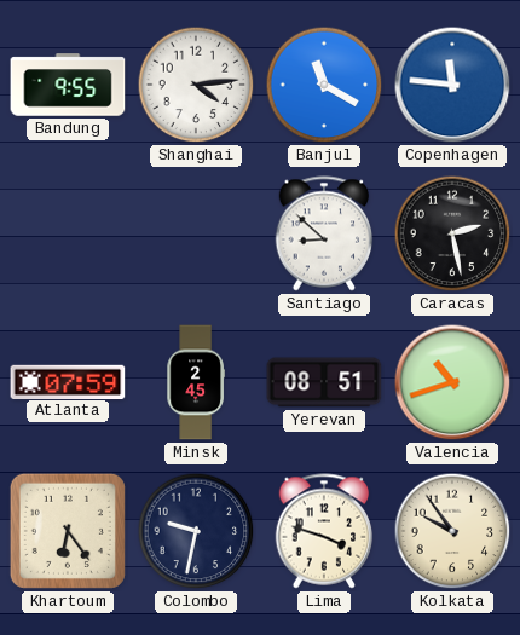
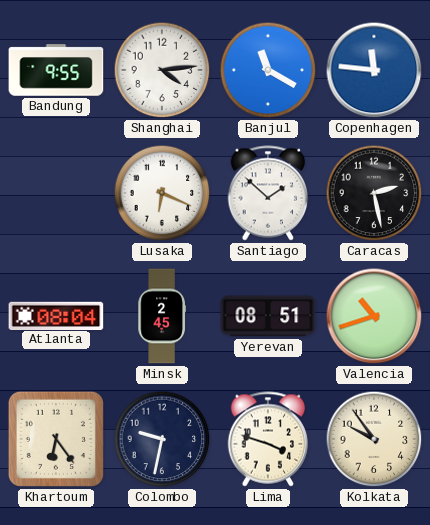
Lusaka: none -> 6:19
Santiago: 8:52 -> 1:52
Atlanta: 07:59 -> 08:04
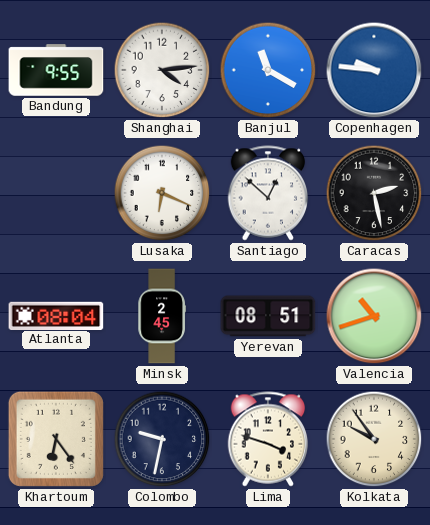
Copenhagen: 11:46 -> 9:46
Santiago: 1:52 -> 12:52
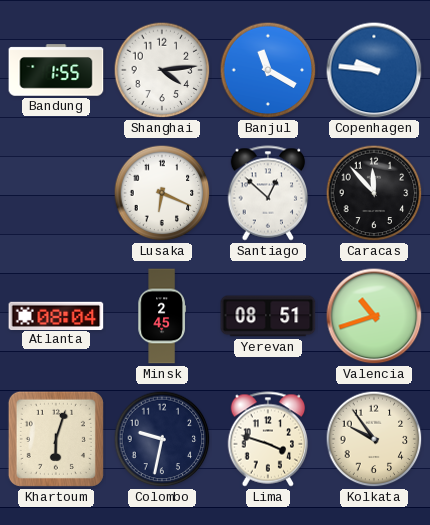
Bandung: 9:55 -> 1:55
Caracas: 2:28 -> 11:53
Khartoum: 6:24 -> 6:03
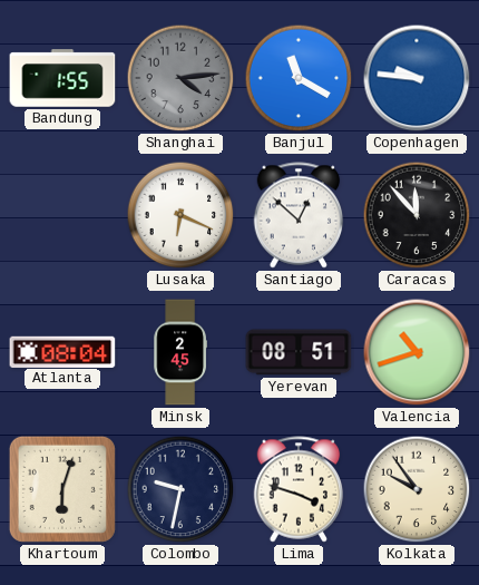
Shanghai dial: white -> grey
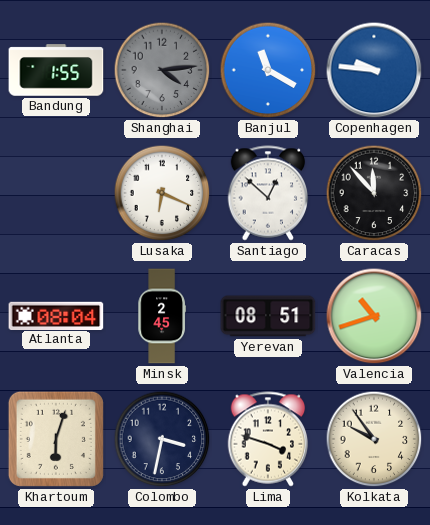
Colombo: 9:32 -> 3:32
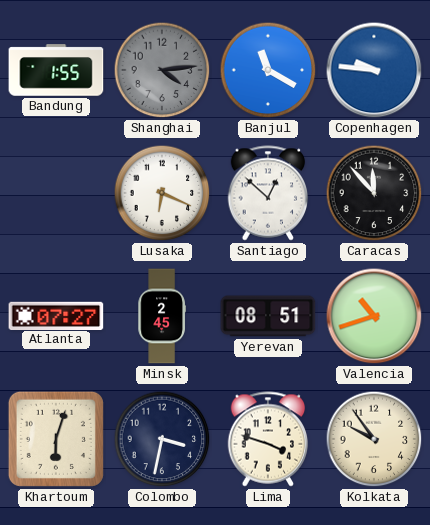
Atlanta: 08:04 -> 07:27
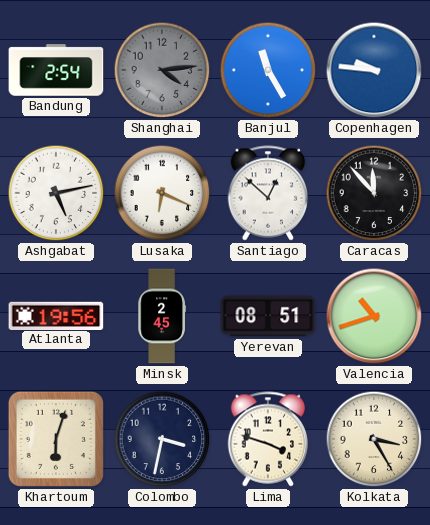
Bandung: 1:55 -> 2:54
Banjul: 11:20 -> 11:25
Ashgabat: none -> 5:13
Atlanta: 07:27 -> 19:56
Kolkata: 9:54 -> 3:25
